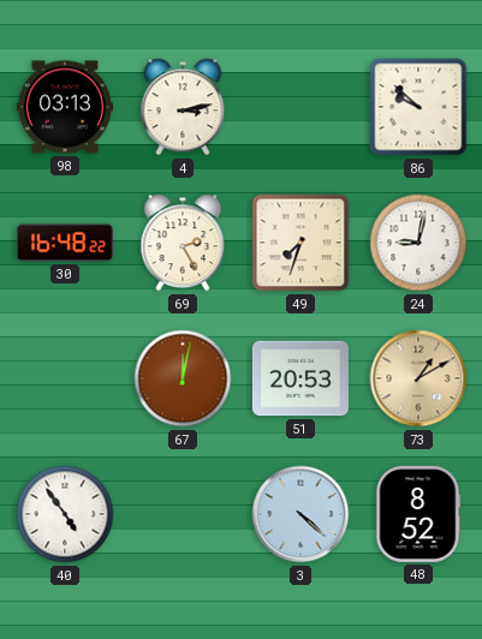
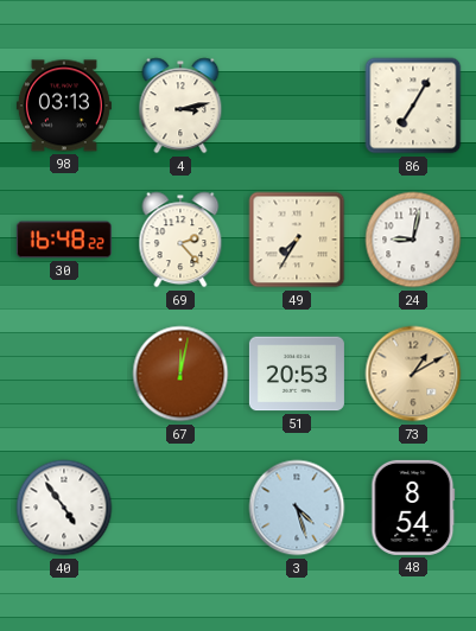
86: 9:52 -> 7:05
69: 2:25 -> 2:23
49: 7:33 -> 7:35
3: 4:22 -> 4:27
48: 8:52 -> 8:54
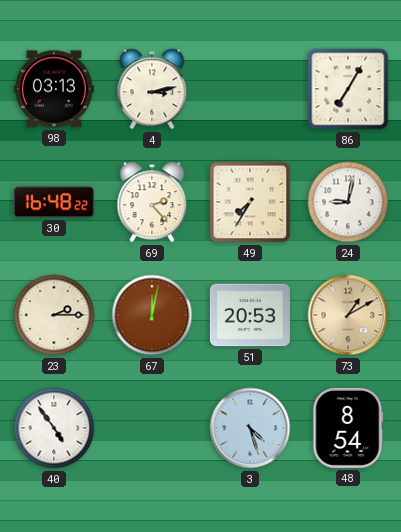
23: none -> 2:15
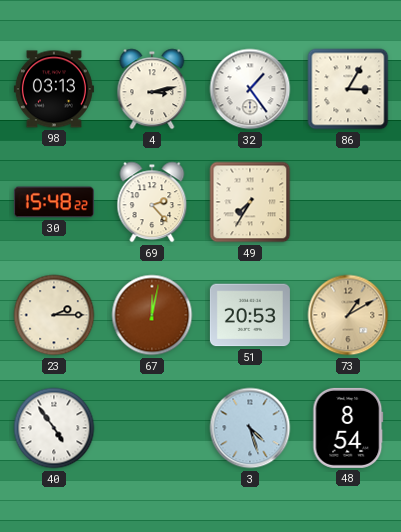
32: none -> 1:24
86: 7:05 -> 3:05
30: 16:48 -> 15:48
24: 9:02 -> none
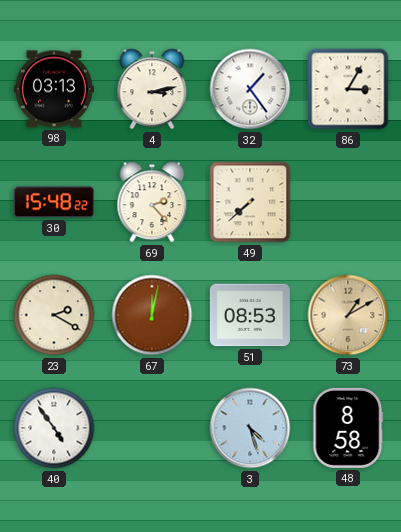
49: 7:35 -> 7:38
23: 2:15 -> 2:20
51: 20:53 -> 08:53
48: 8:54 -> 8:58
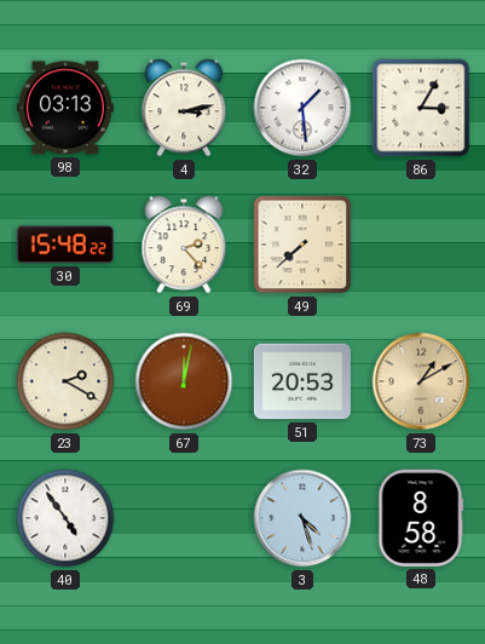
32: 1:24 -> 1:29
51: 08:53 -> 20:53
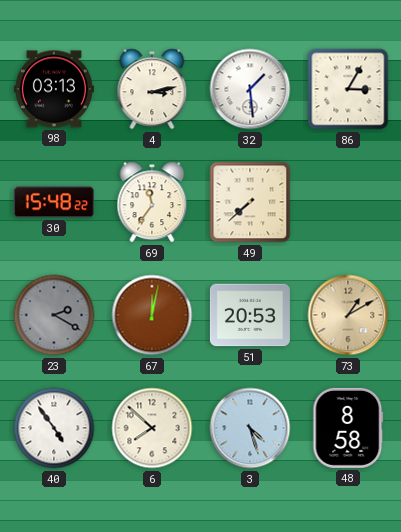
69: 2:23 -> 11:36
23 dial: cream -> grey
6: none -> 7:52
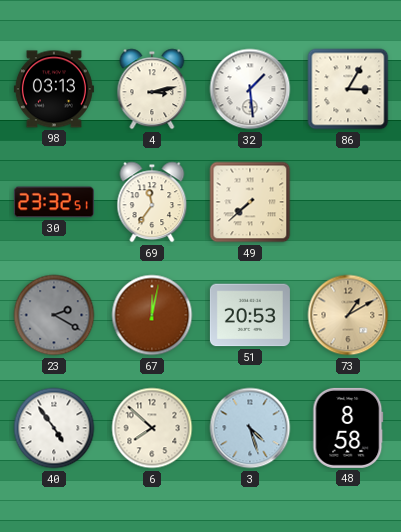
30: 15:48 -> 23:32
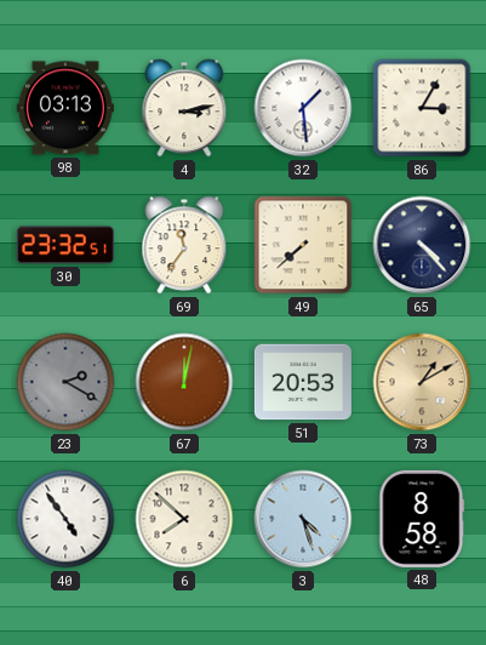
65: none -> 4:23
